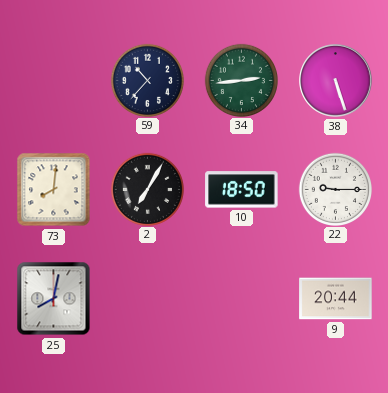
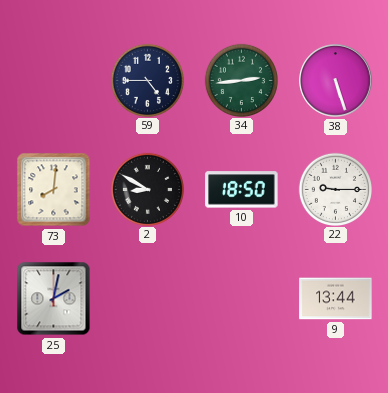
59: 10:37 -> 4:45
2: 7:05 -> 8:50
25: 8:02 -> 2:02
9: 20:44 -> 13:44
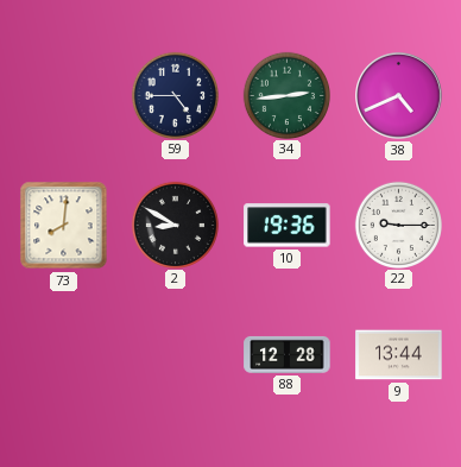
38: 5:27 -> 4:41
10: 18:50 -> 19:36
25: 2:02 -> none
88: none -> 12:28
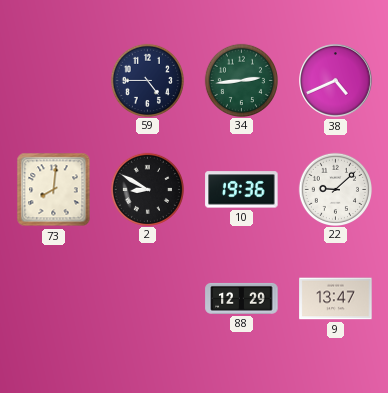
22: 9:15 -> 9:08
88: 12:28 -> 12:29
9: 13:44 -> 13:47
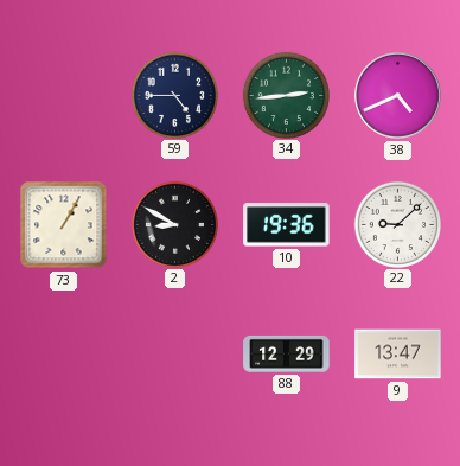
73: 8:01 -> 1:05
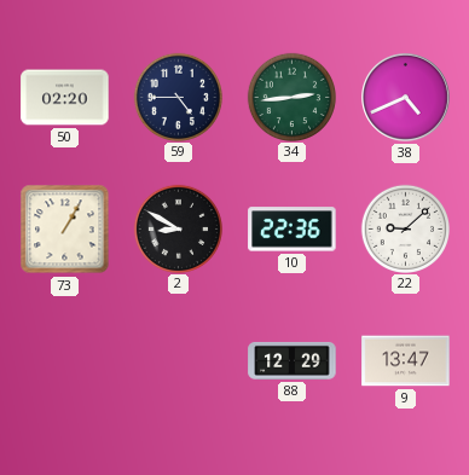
50: none -> 02:20
10: 19:36 -> 22:36
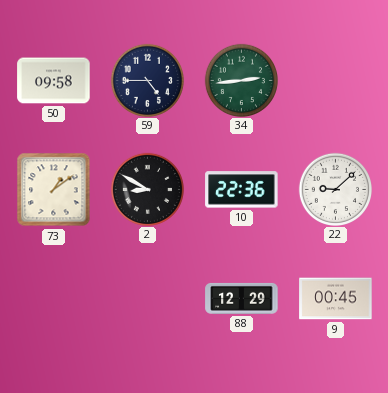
50: 02:20 -> 09:58
38: 4:41 -> none
73: 1:05 -> 1:09
9: 13:47 -> 00:45
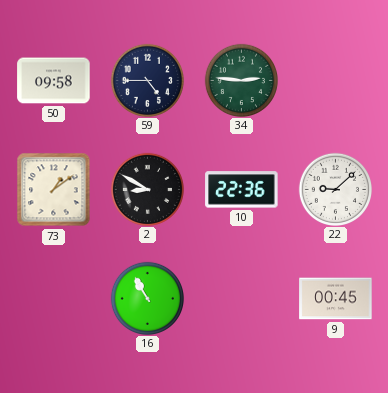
34: 2:44 -> 2:46
16: none -> 10:55
88: 12:29 -> none
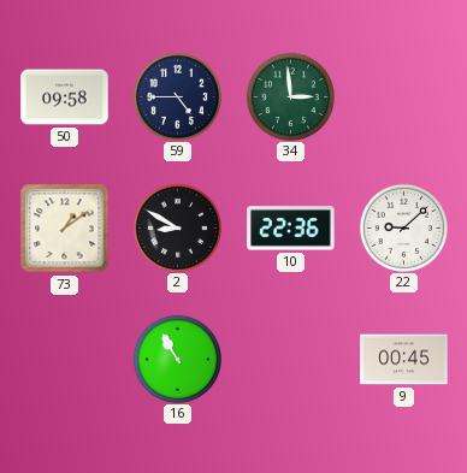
34: 2:46 -> 2:59
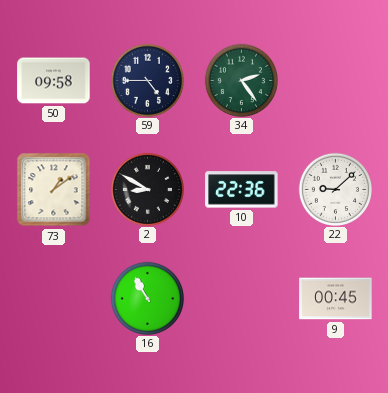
34: 2:59 -> 2:24
